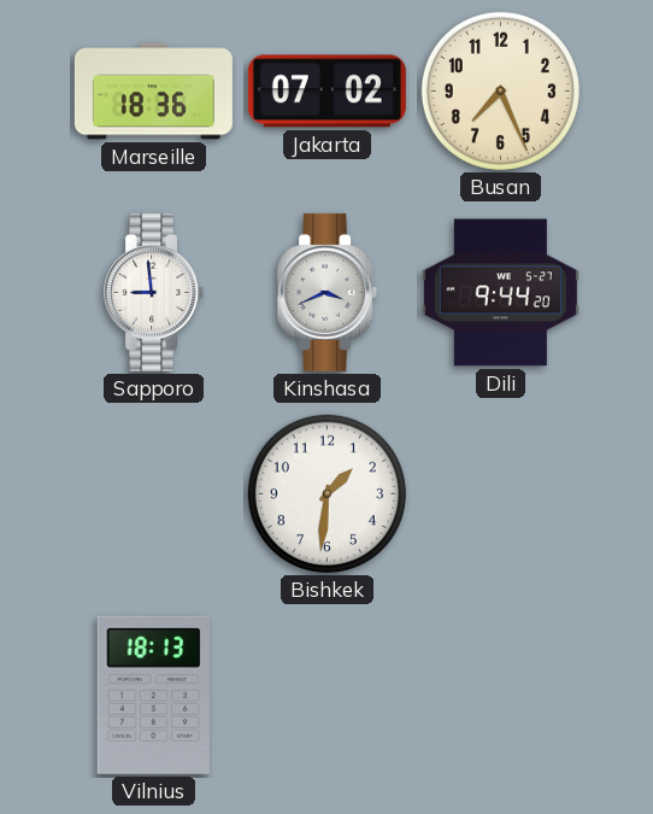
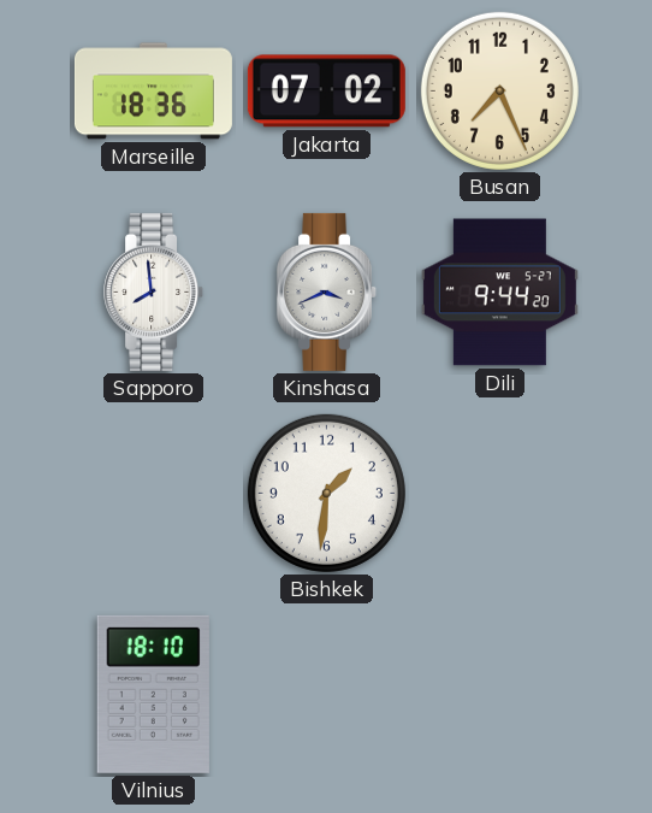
Sapporo: 8:59 -> 7:59
Vilnius: 18:13 -> 18:10
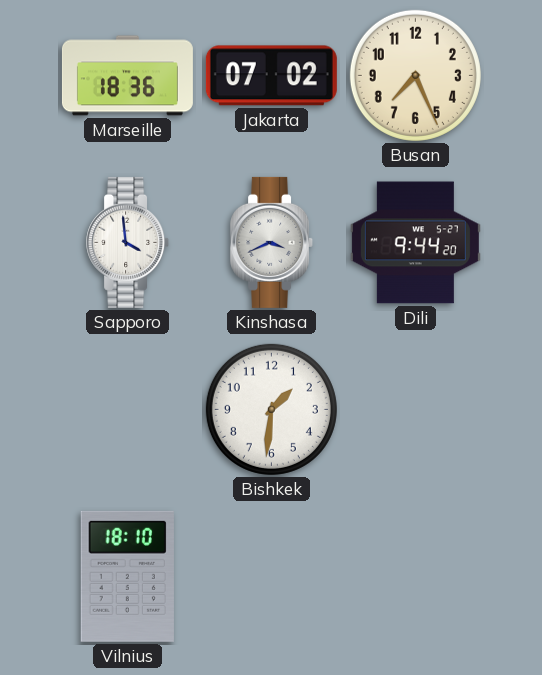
Sapporo: 7:59 -> 3:59
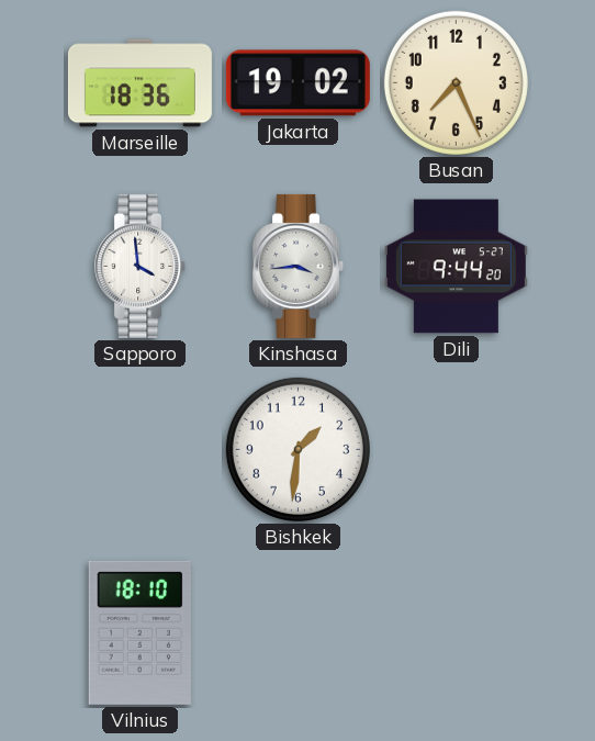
Jakarta: 07:02 -> 19:02
Kinshasa: 3:41 -> 3:44
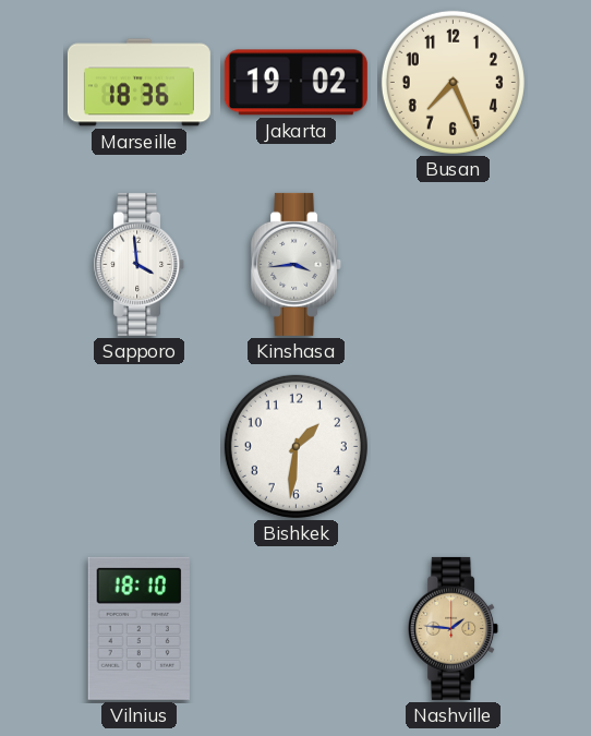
Dili: 9:44 -> none
Nashville: none -> 1:46
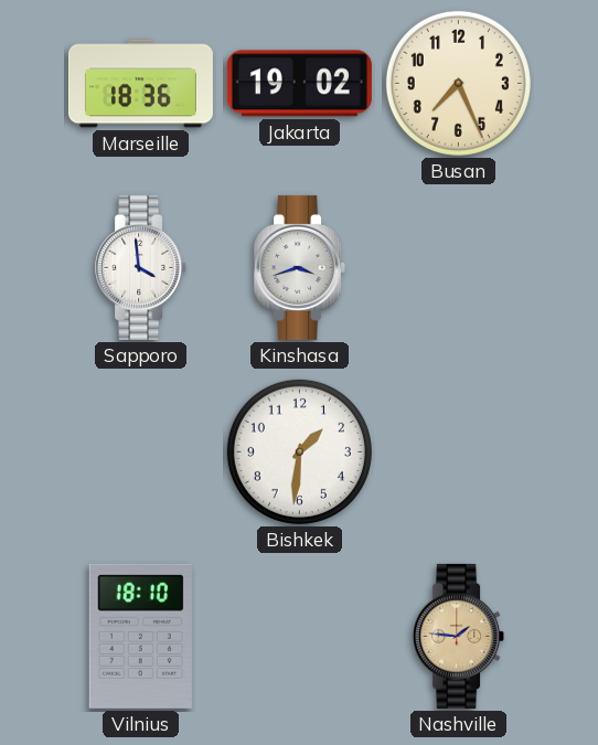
Kinshasa: 3:44 -> 3:42
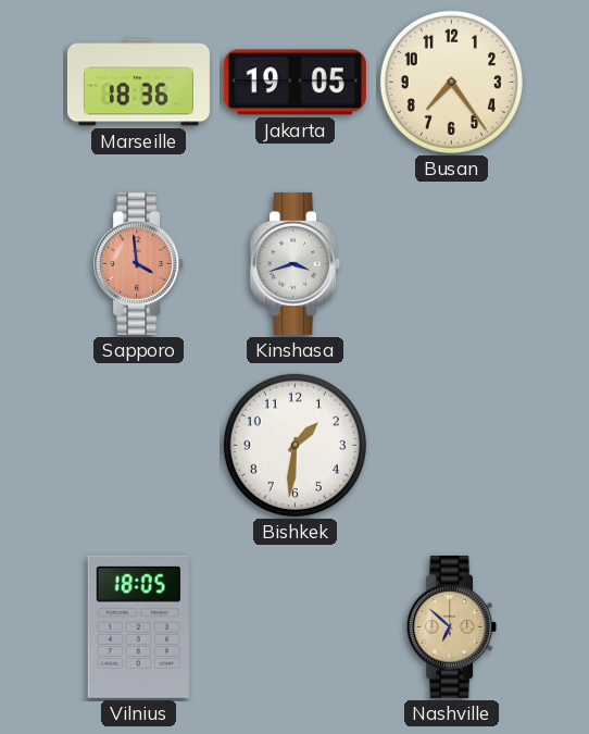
Jakarta: 19:02 -> 19:05
Busan: 7:26 -> 7:24
Sapporo dial: white -> salmon
Vilnius: 18:10 -> 18:05
Nashville: 1:46 -> 6:52
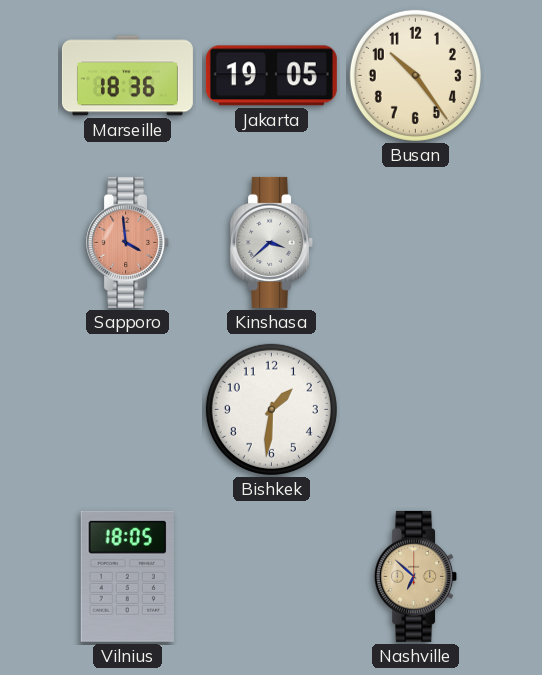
Busan: 7:24 -> 10:24
Kinshasa: 3:42 -> 3:38
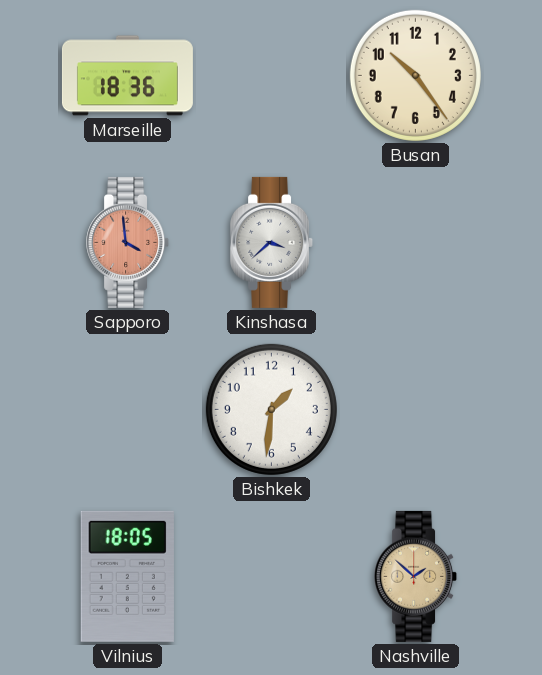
Jakarta: 19:05 -> none
Nashville: 6:52 -> 1:52
